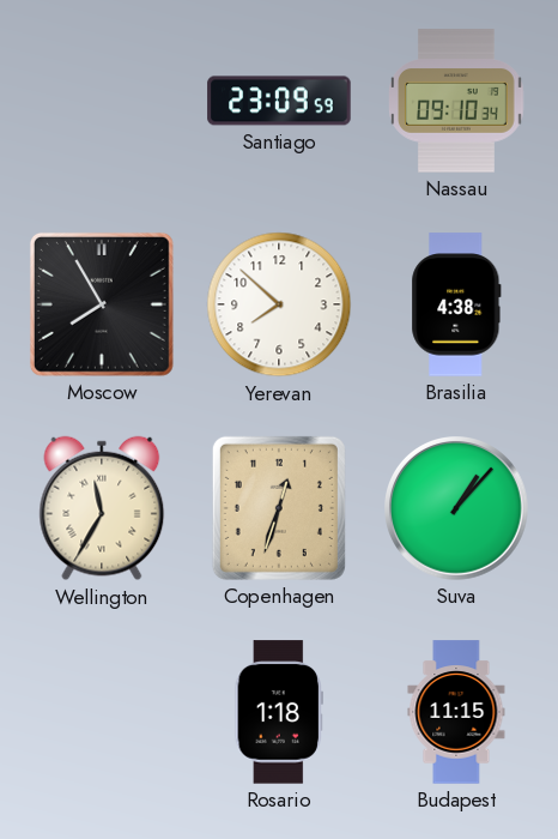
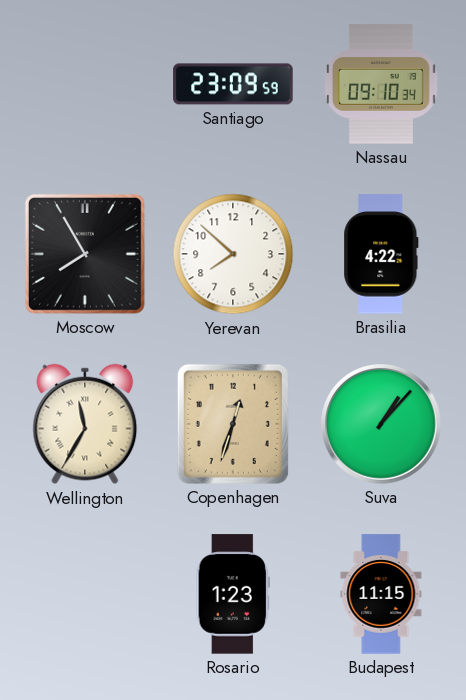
Brasilia: 4:38 -> 4:22
Rosario: 1:18 -> 1:23
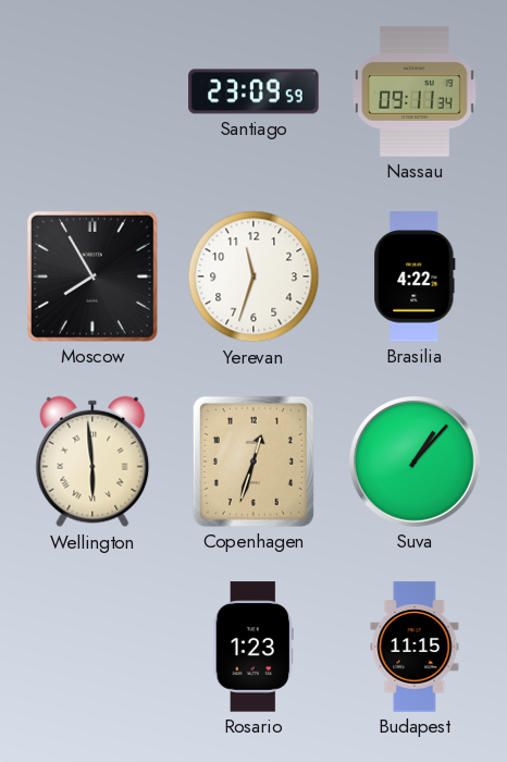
Nassau: 09:10 -> 09:11
Yerevan: 7:52 -> 11:33
Wellington: 11:35 -> 5:59
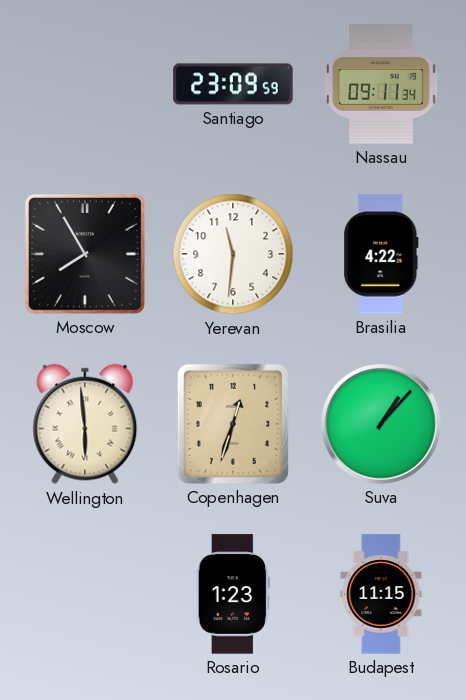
Yerevan: 11:33 -> 11:31
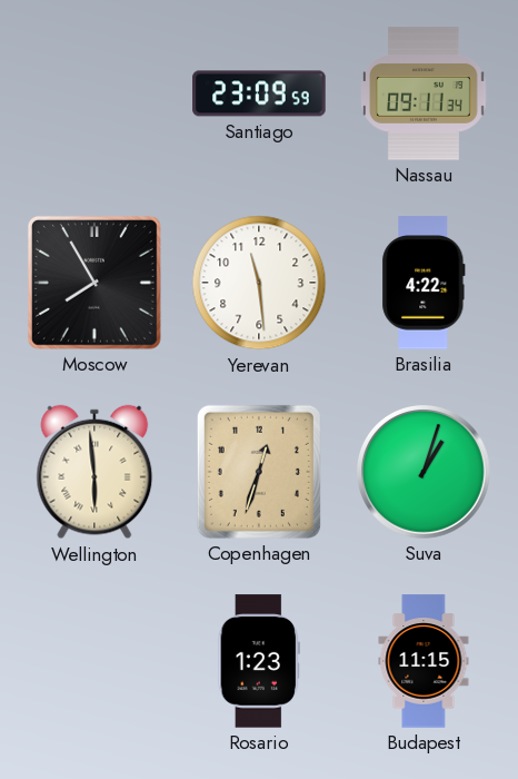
Yerevan: 11:31 -> 11:29
Suva: 1:07 -> 1:03
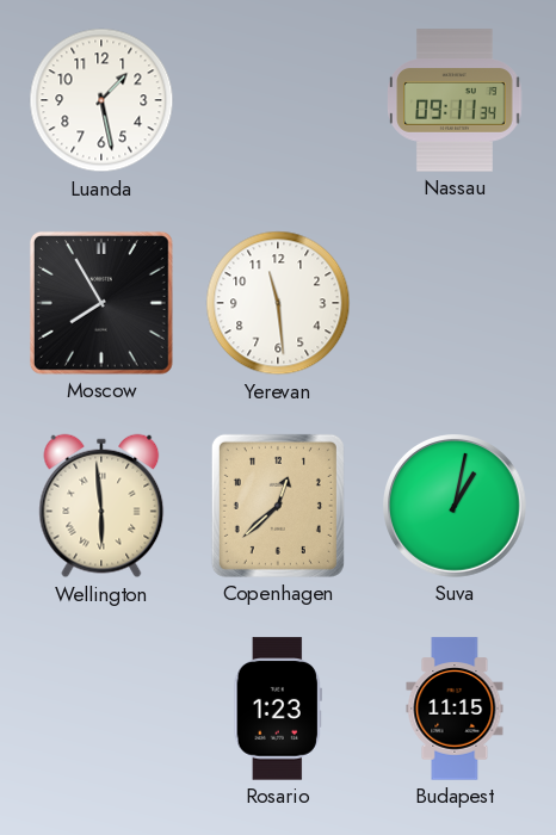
Luanda: none -> 1:28
Santiago: 23:09 -> none
Brasilia: 4:22 -> none
Copenhagen: 12:33 -> 12:38
Suva: 1:03 -> 1:02
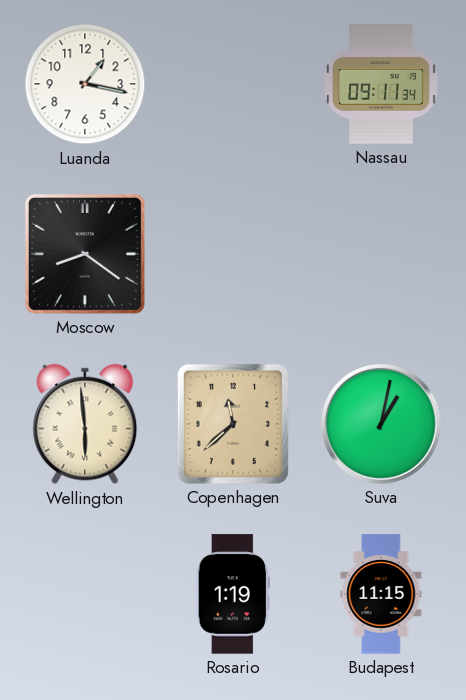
Luanda: 1:28 -> 1:17
Moscow: 7:55 -> 8:21
Yerevan: 11:29 -> none
Copenhagen: 12:38 -> 11:38
Rosario: 1:23 -> 1:19
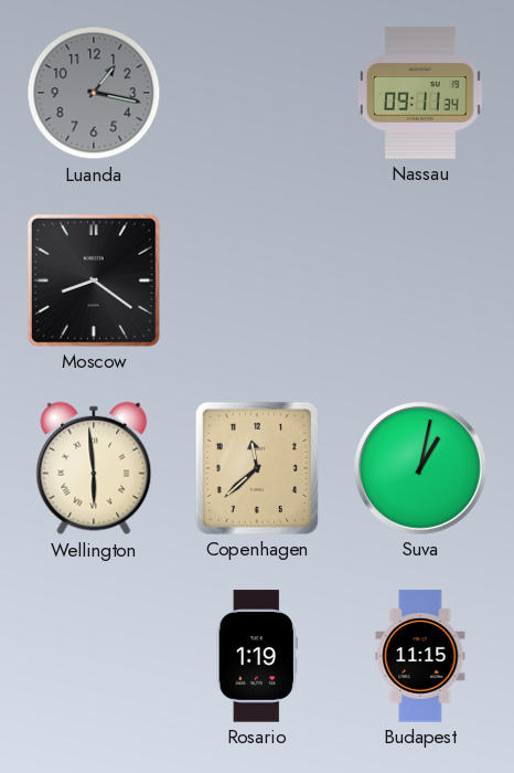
Luanda dial: white -> grey
